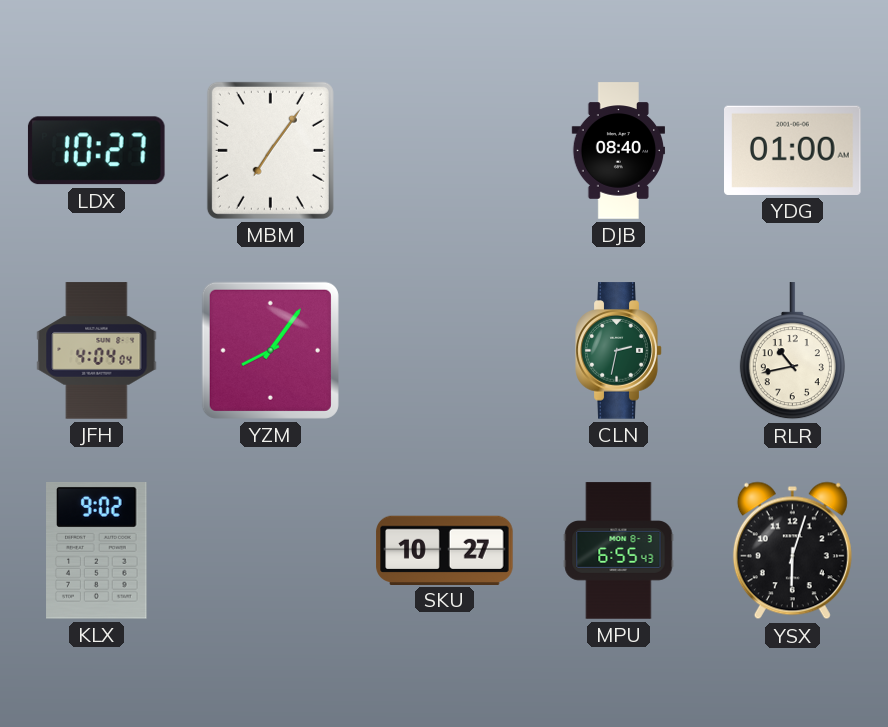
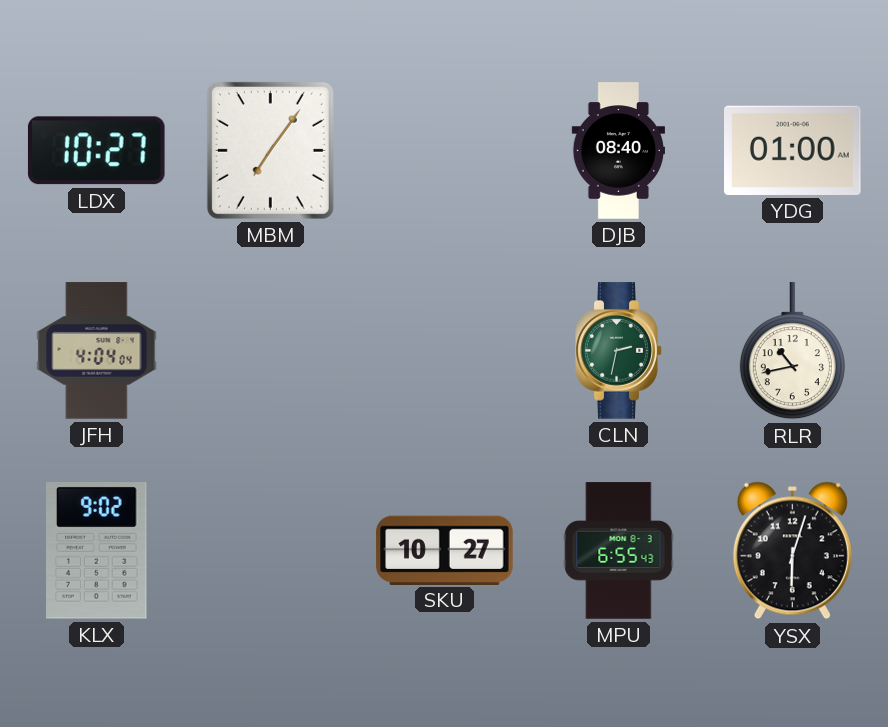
YZM: 8:06 -> none
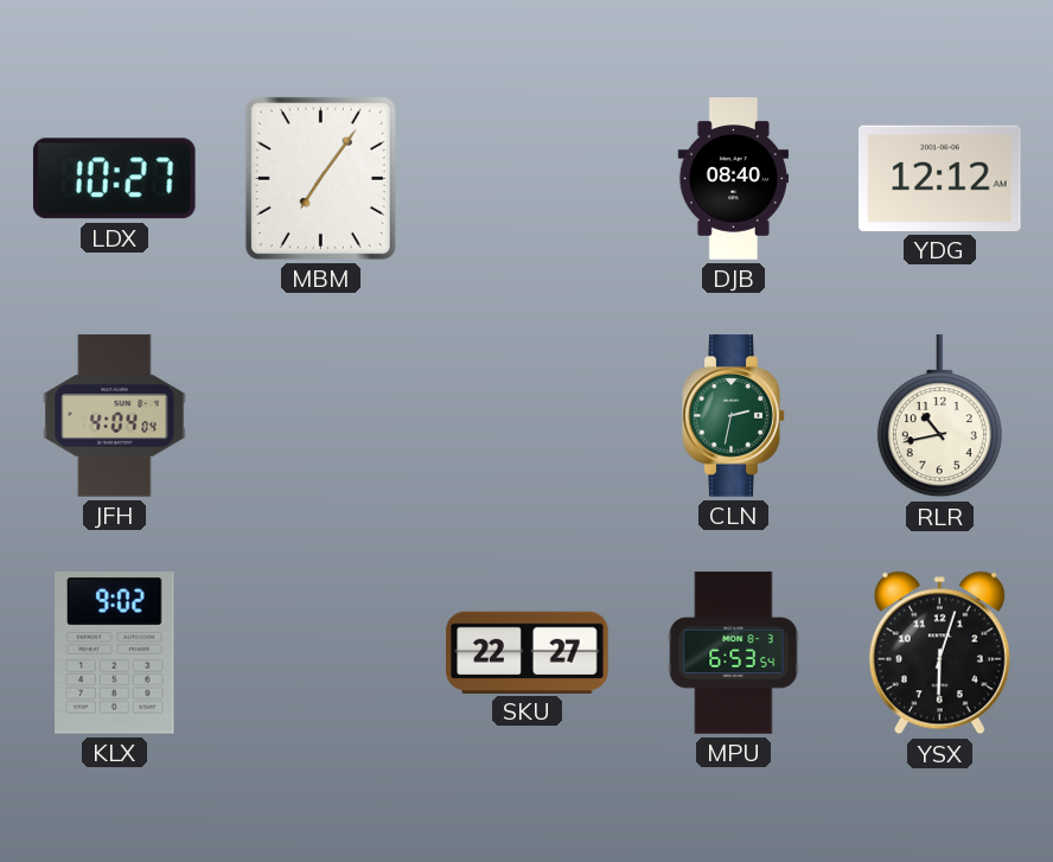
YDG: 01:00 -> 12:12
SKU: 10:27 -> 22:27
MPU: 6:55 -> 6:53
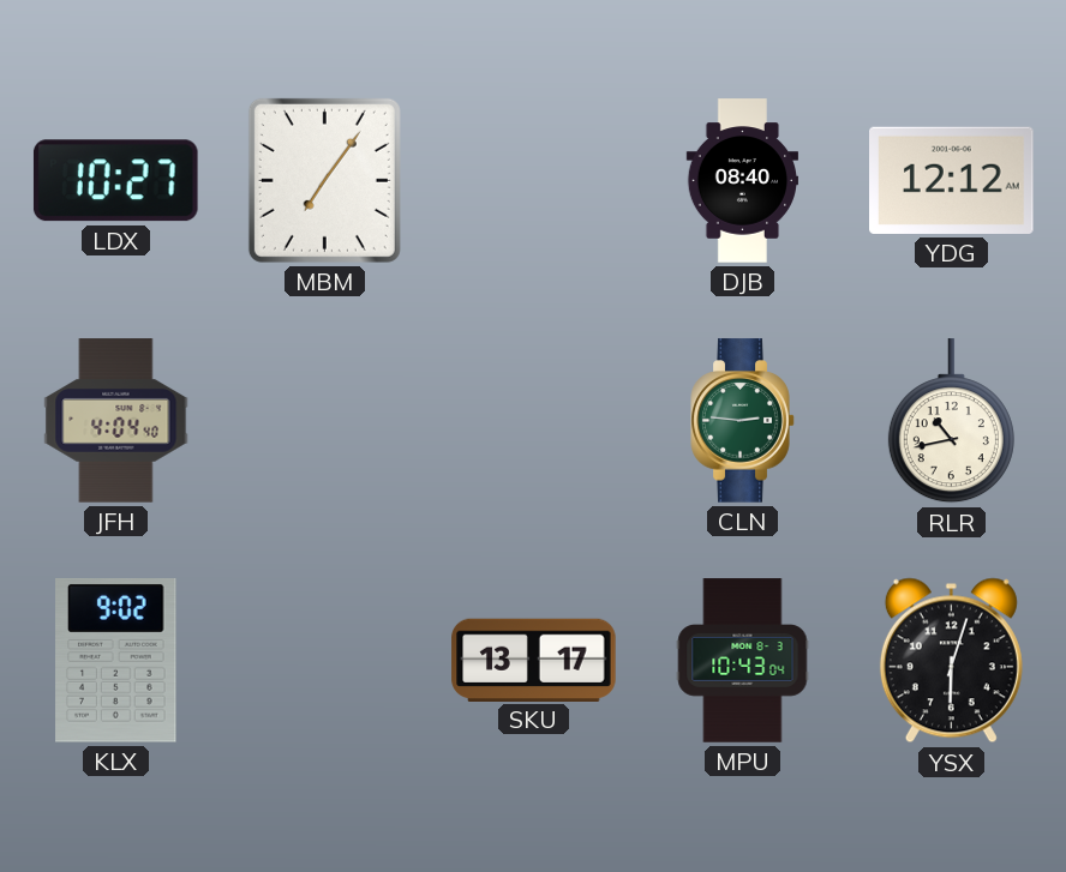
JFH: 4:04:04 -> 4:04:40
CLN: 2:32 -> 2:46
SKU: 22:27 -> 13:17
MPU: 6:53 -> 10:43
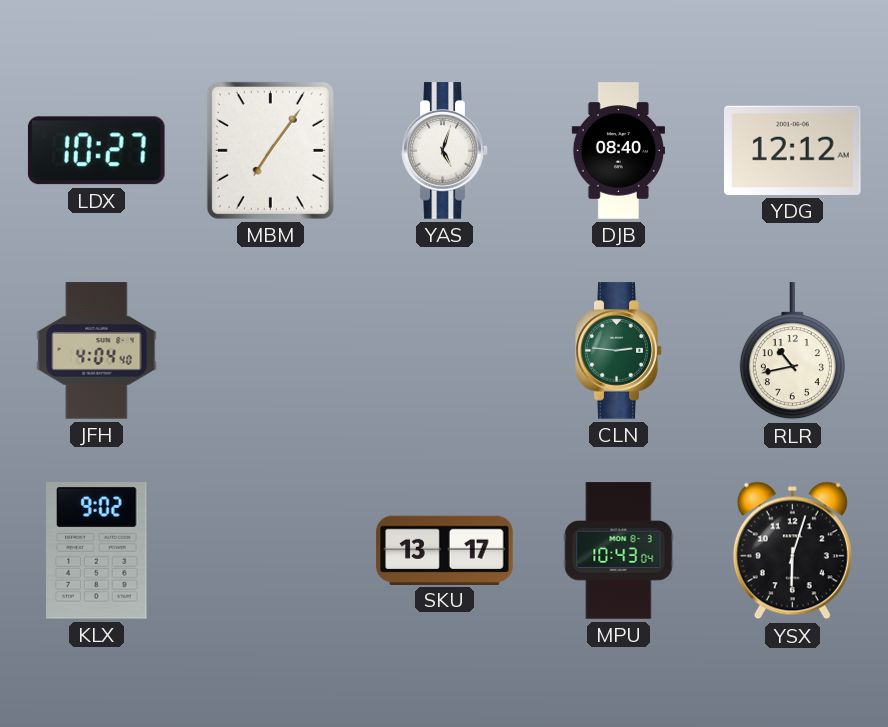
YAS: none -> 5:03
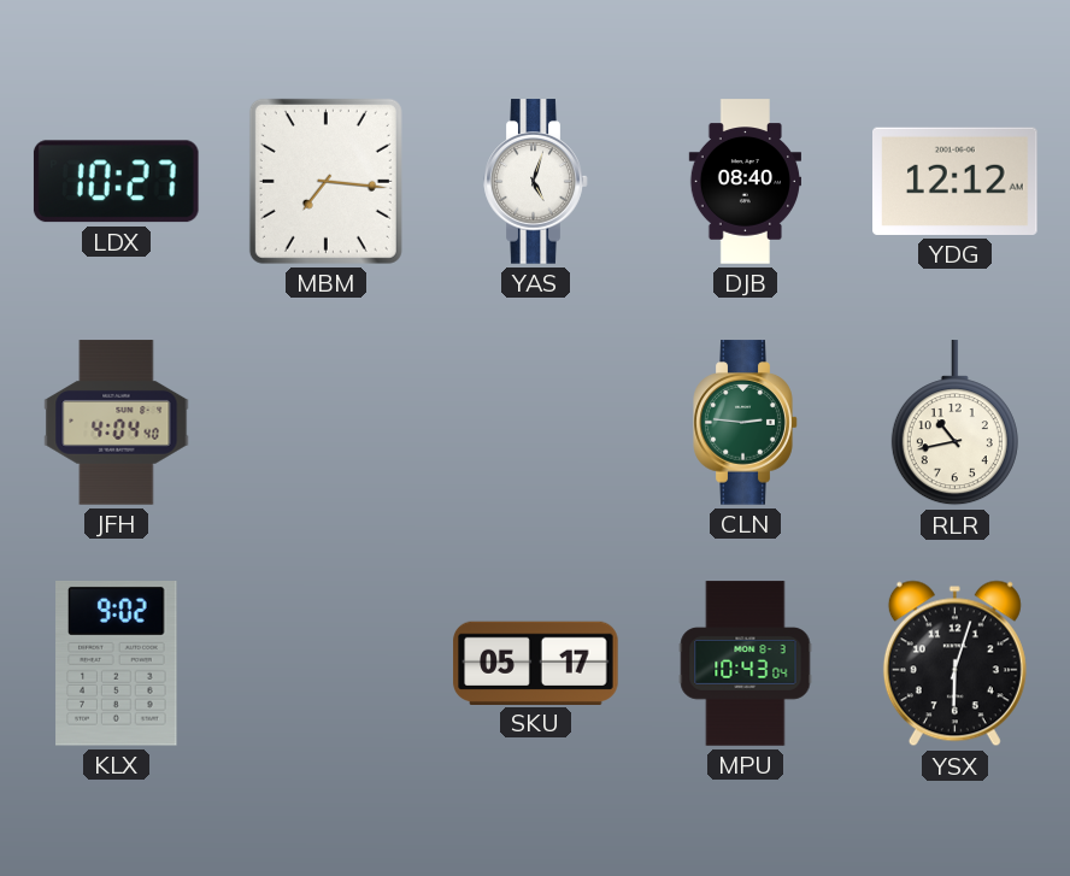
MBM: 7:06 -> 7:16
SKU: 13:17 -> 05:17
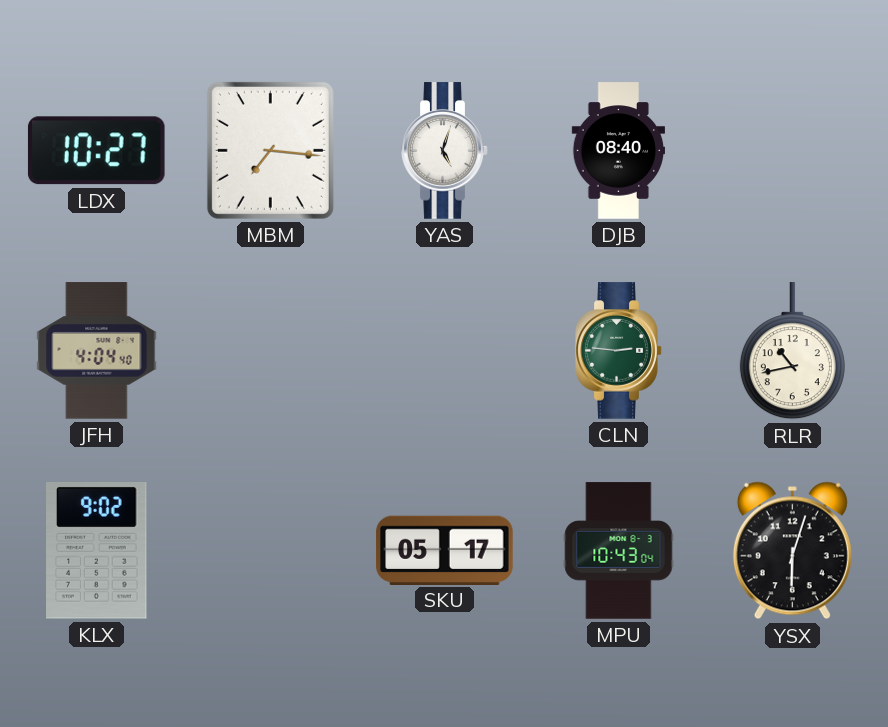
YDG: 12:12 -> none
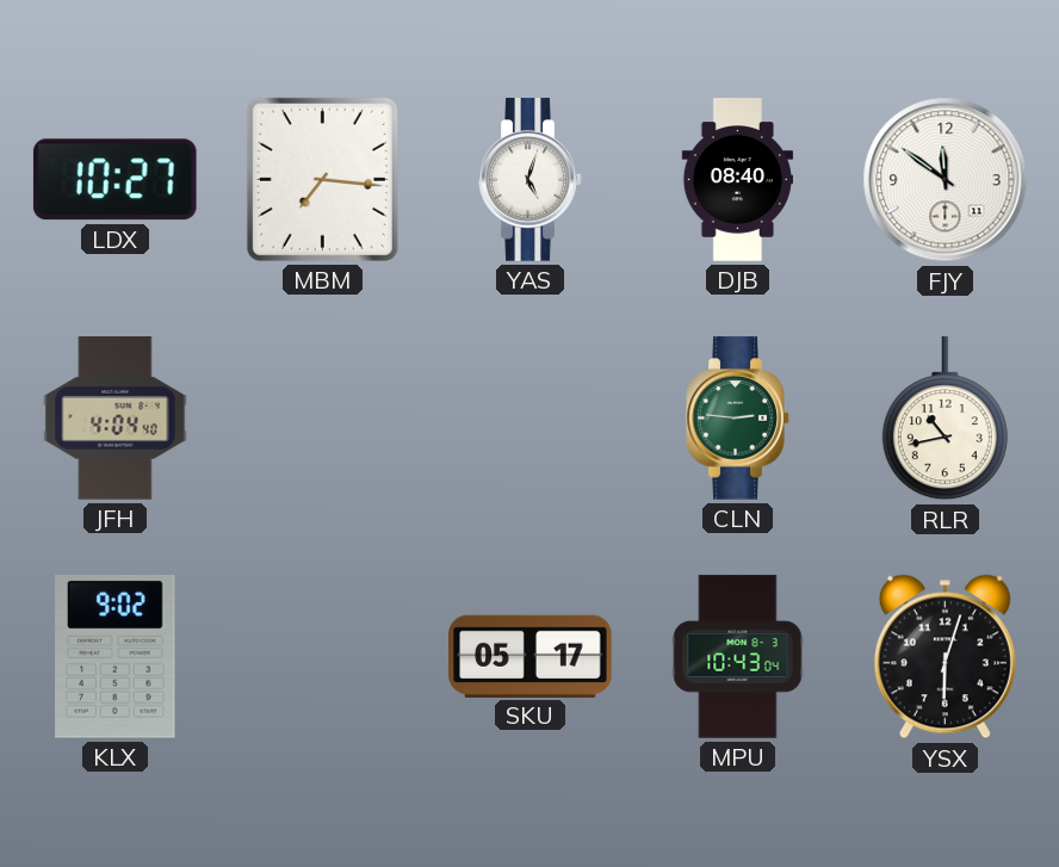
FJY: none -> 11:51
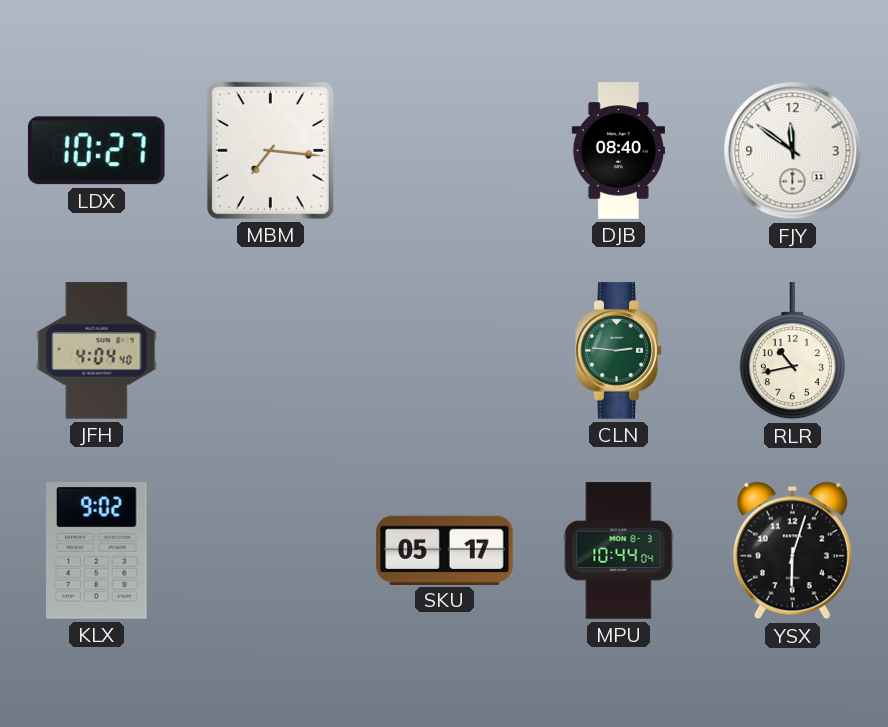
YAS: 5:03 -> none
MPU: 10:43 -> 10:44
